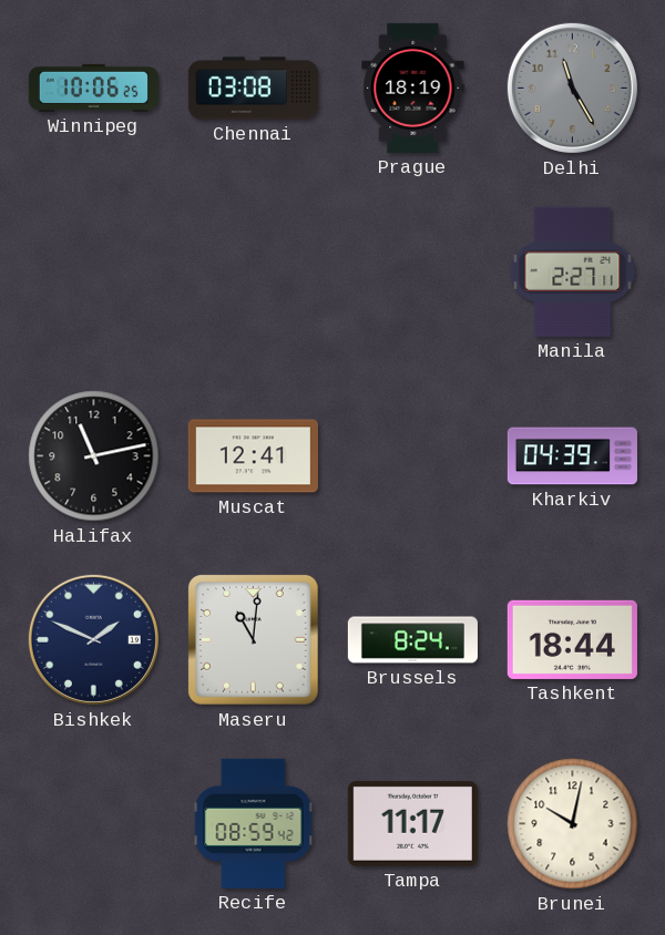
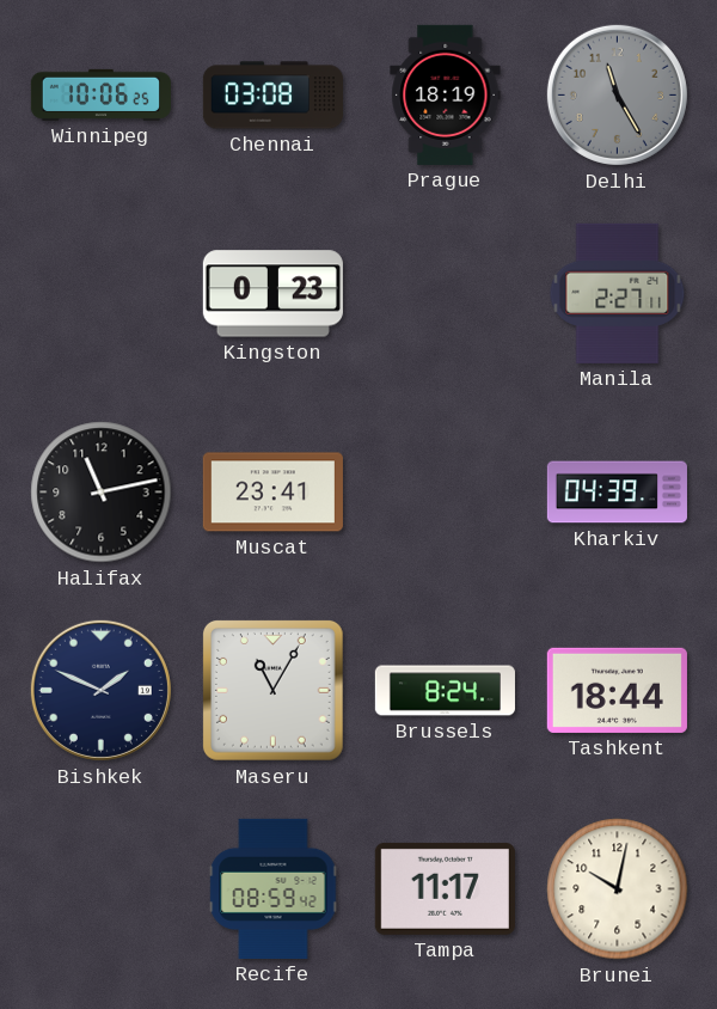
Kingston: none -> 0:23
Muscat: 12:41 -> 23:41
Maseru: 11:01 -> 11:05
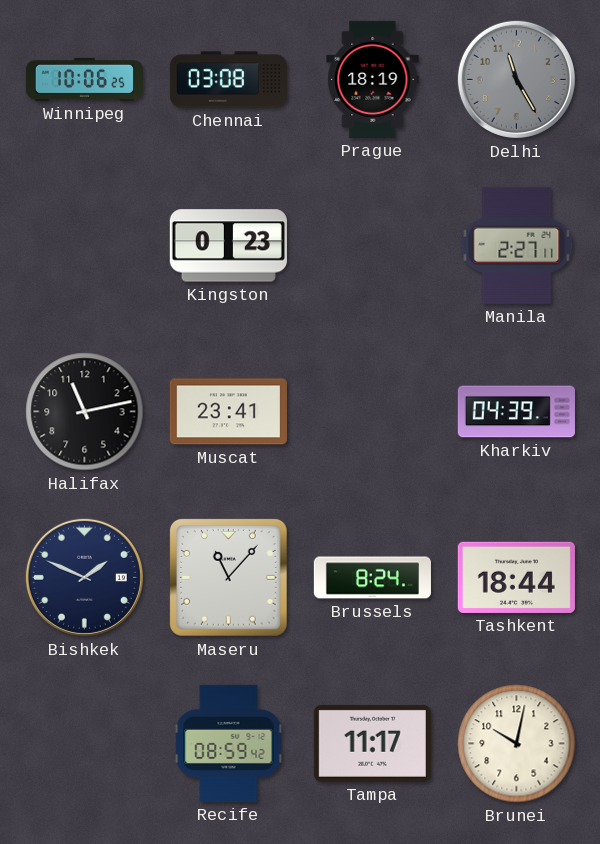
Maseru: 11:05 -> 11:07
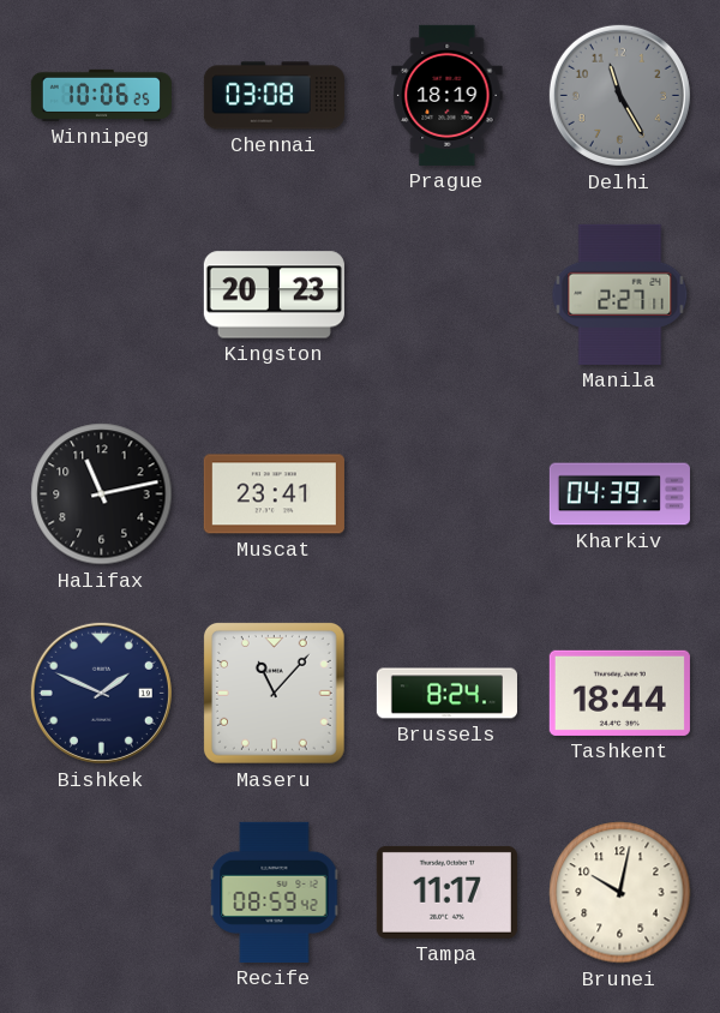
Kingston: 0:23 -> 20:23
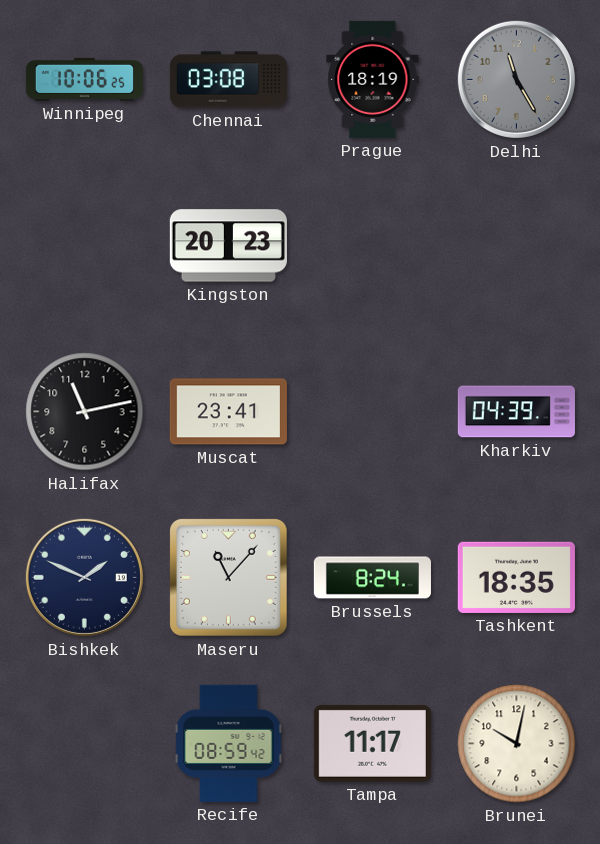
Manila: 2:27 -> none
Tashkent: 18:44 -> 18:35
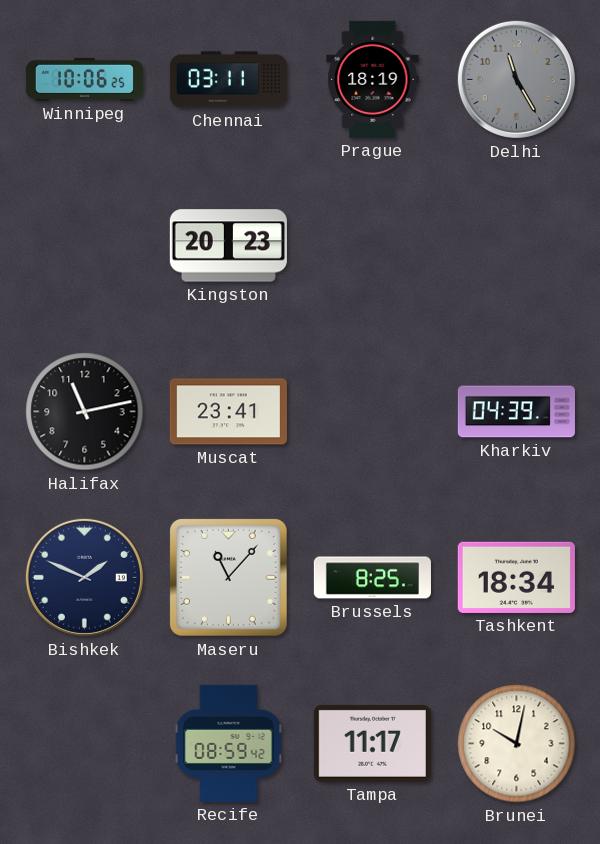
Chennai: 03:08 -> 03:11
Brussels: 8:24 -> 8:25
Tashkent: 18:35 -> 18:34
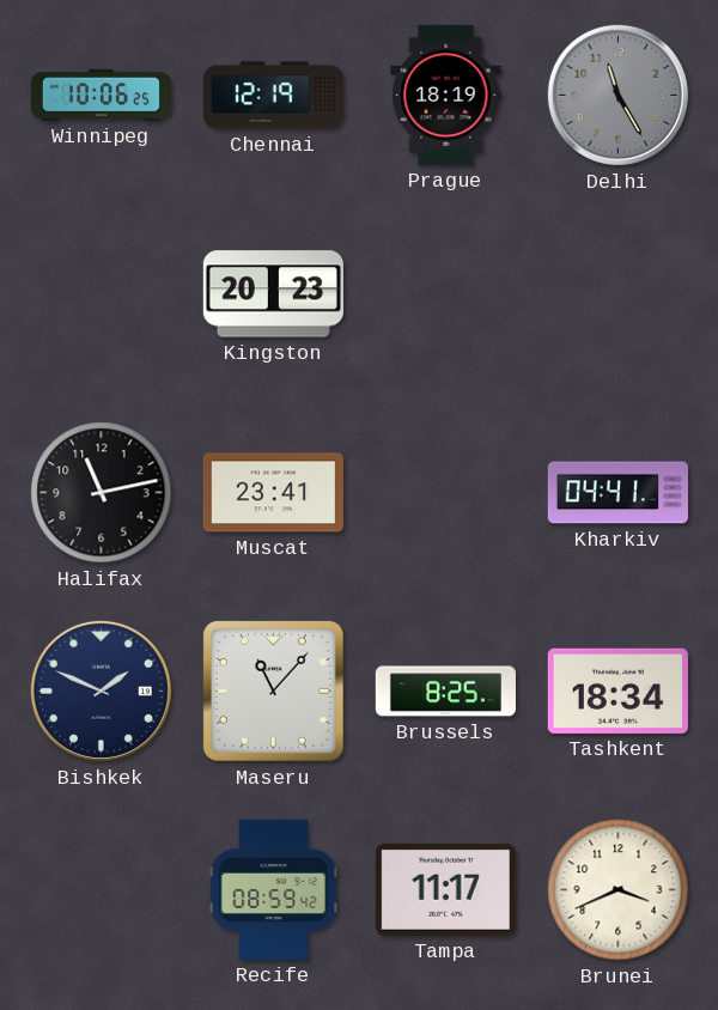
Chennai: 03:11 -> 12:19
Kharkiv: 04:39 -> 04:41
Brunei: 10:02 -> 3:41
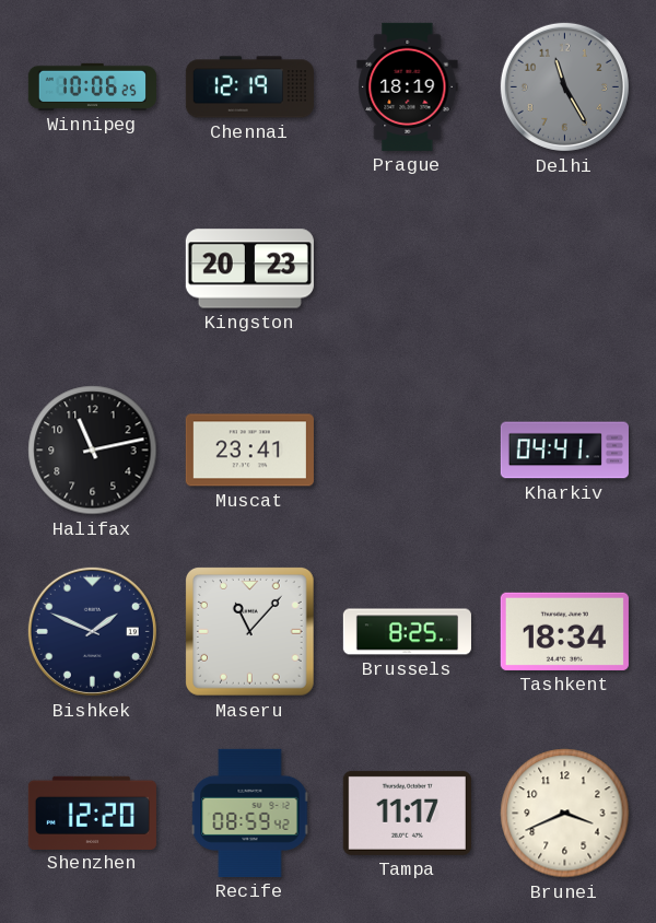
Shenzhen: none -> 12:20
